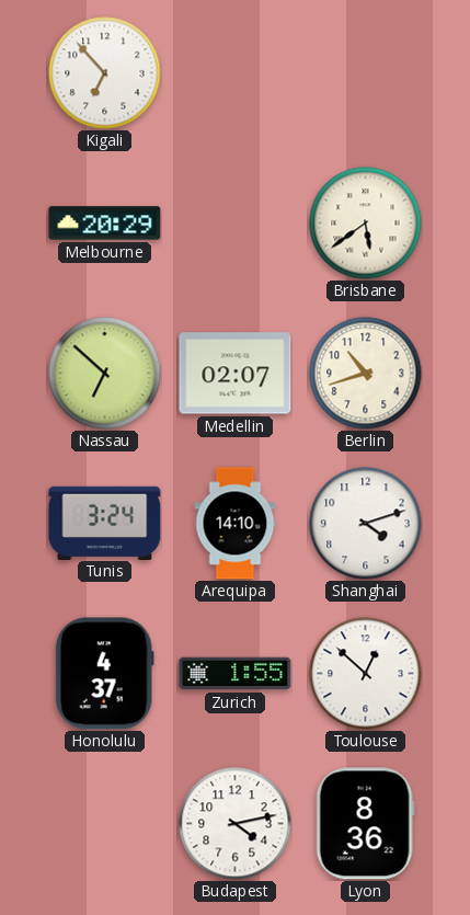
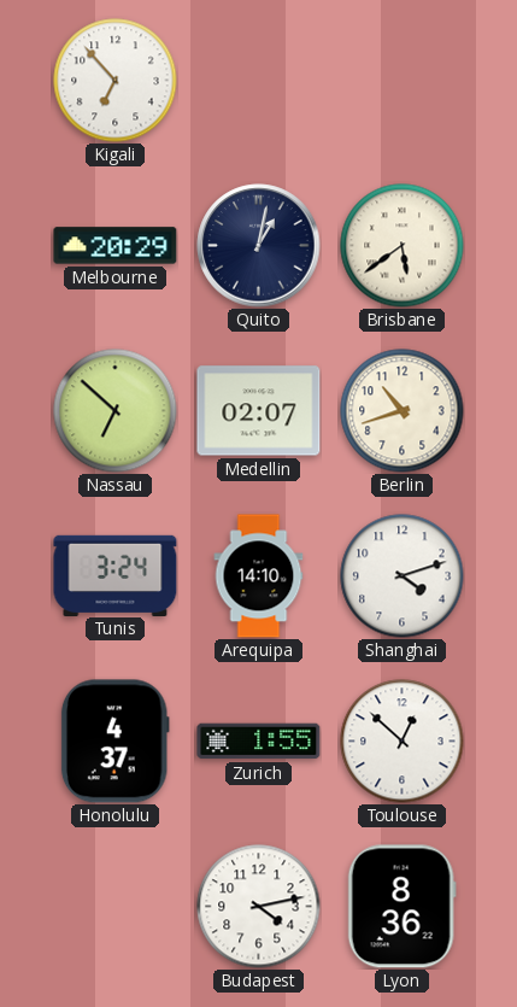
Quito: none -> 1:02
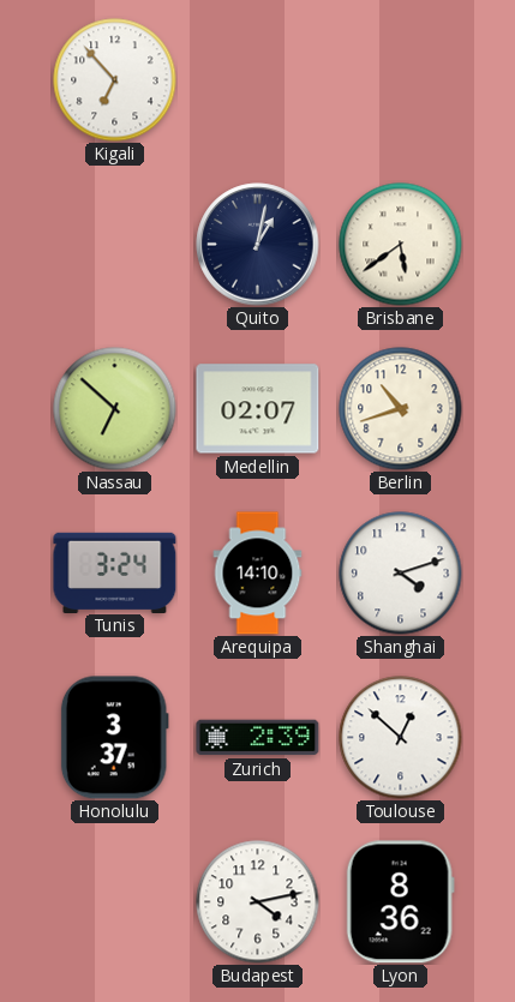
Melbourne: 20:29 -> none
Honolulu: 4:37 -> 3:37
Zurich: 1:55 -> 2:39
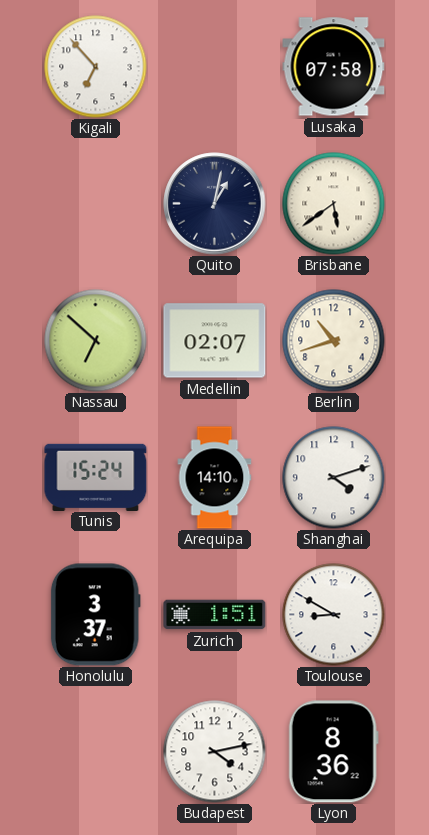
Lusaka: none -> 07:58
Tunis: 3:24 -> 15:24
Zurich: 2:39 -> 1:51
Toulouse: 12:52 -> 8:50
